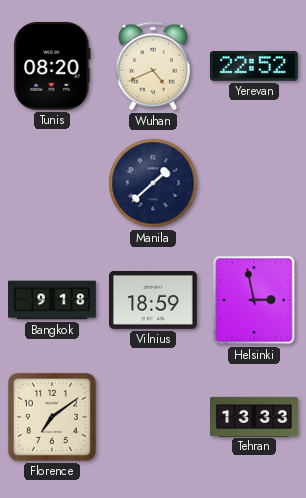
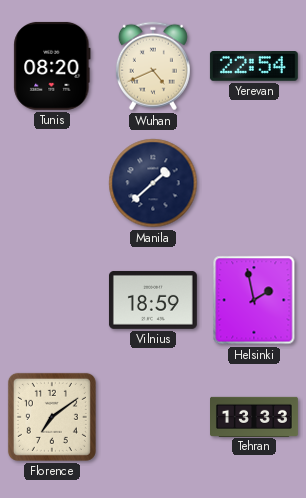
Yerevan: 22:52 -> 22:54
Bangkok: 9:18 -> none
Helsinki: 2:58 -> 1:58
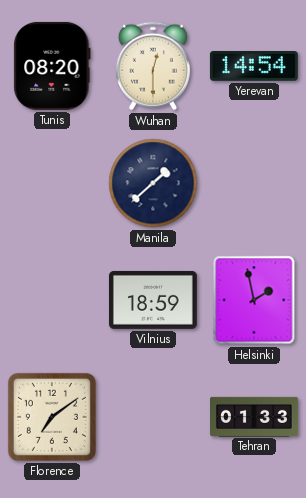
Wuhan: 4:41 -> 12:30
Yerevan: 22:54 -> 14:54
Tehran: 13:33 -> 01:33
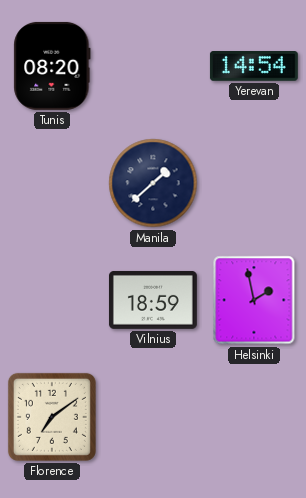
Wuhan: 12:30 -> none
Tehran: 01:33 -> none
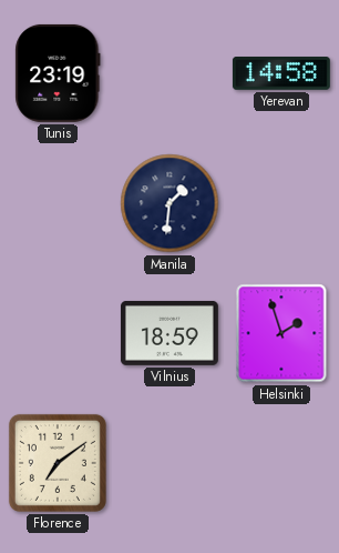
Tunis: 08:20 -> 23:19
Yerevan: 14:54 -> 14:58
Manila: 1:38 -> 1:31
Helsinki: 1:58 -> 1:57
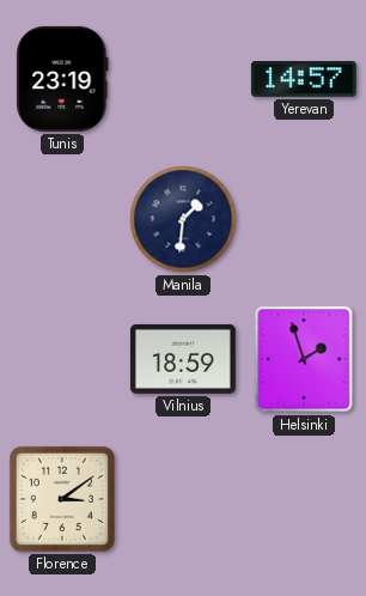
Yerevan: 14:58 -> 14:57
Florence: 7:09 -> 3:09
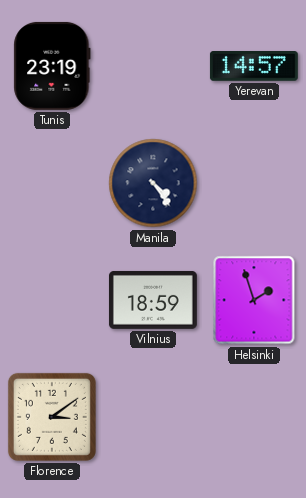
Manila: 1:31 -> 4:24
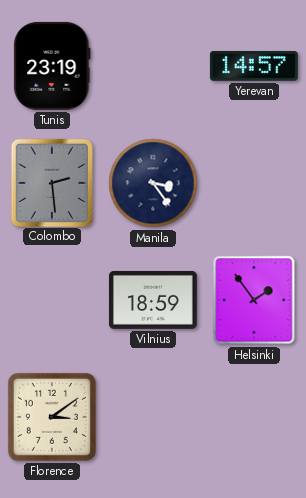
Colombo: none -> 2:29
Manila: 4:24 -> 3:24
Helsinki: 1:57 -> 1:54
